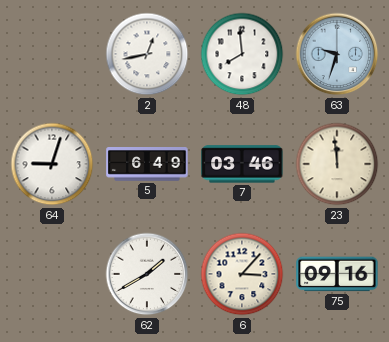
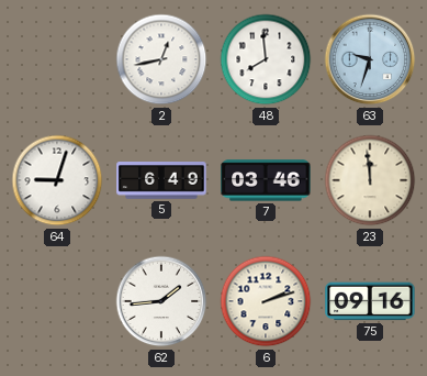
62: 1:40 -> 1:44
6: 3:07 -> 2:12
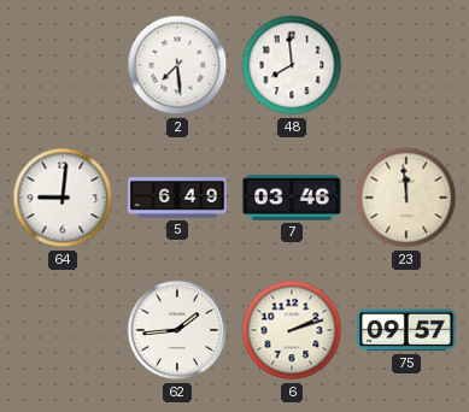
2: 12:43 -> 7:29
63: 9:33 -> none
64: 9:03 -> 9:01
75: 09:16 -> 09:57
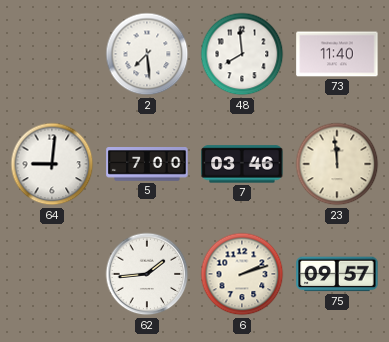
73: none -> 11:40
5: 6:49 -> 7:00
